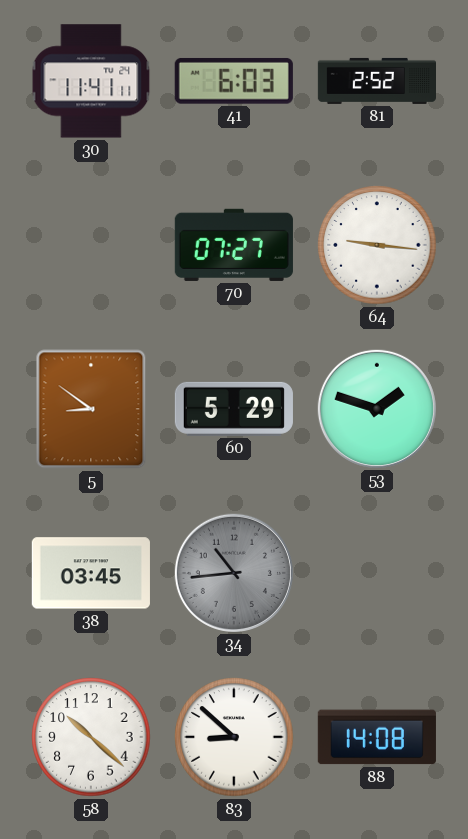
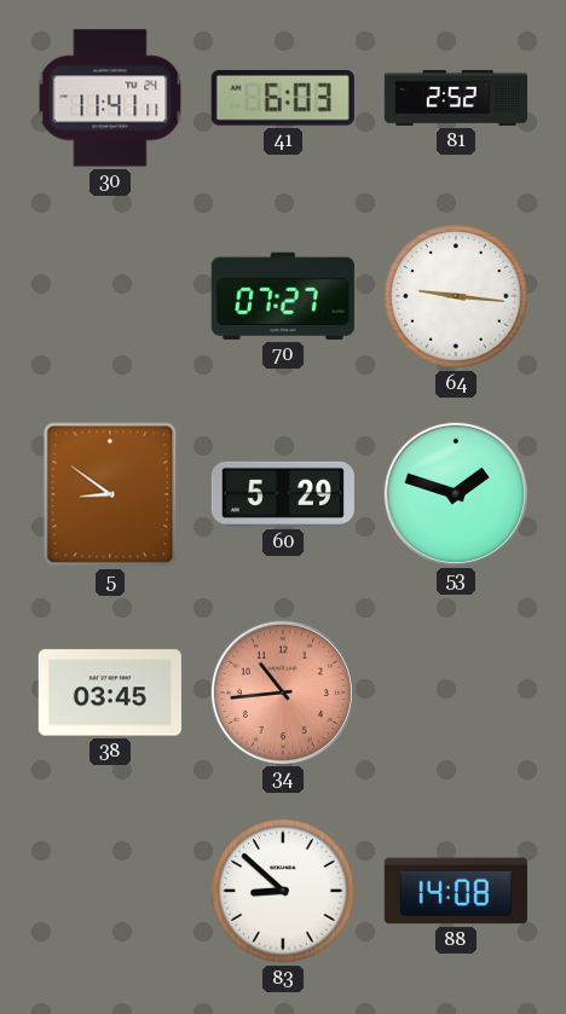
34 dial: grey -> salmon
58: 10:22 -> none
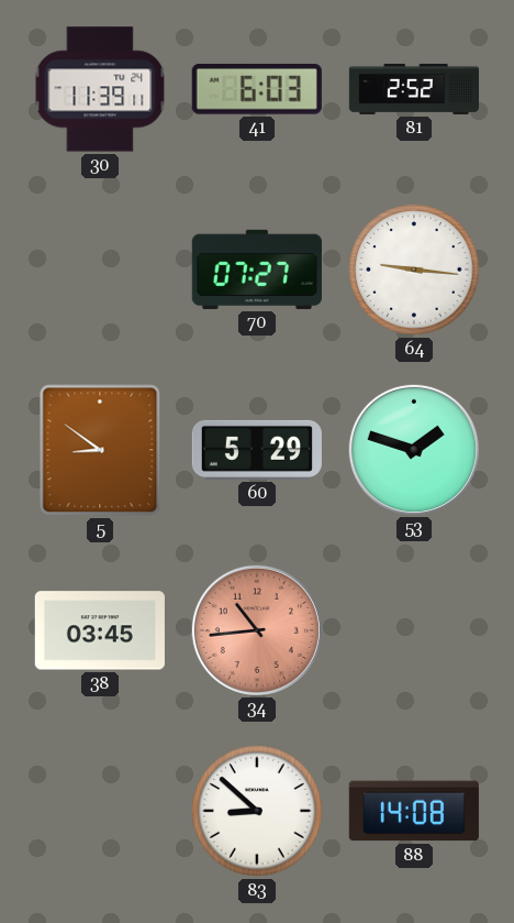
30: 11:41 -> 11:39
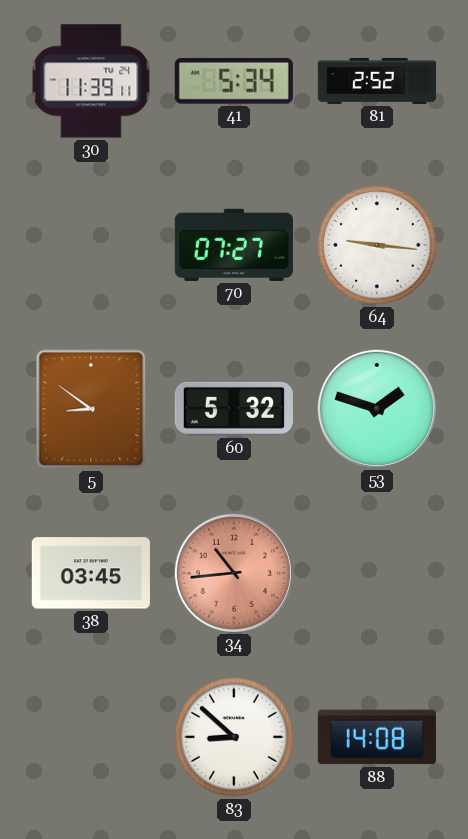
41: 6:03 -> 5:34
60: 5:29 -> 5:32
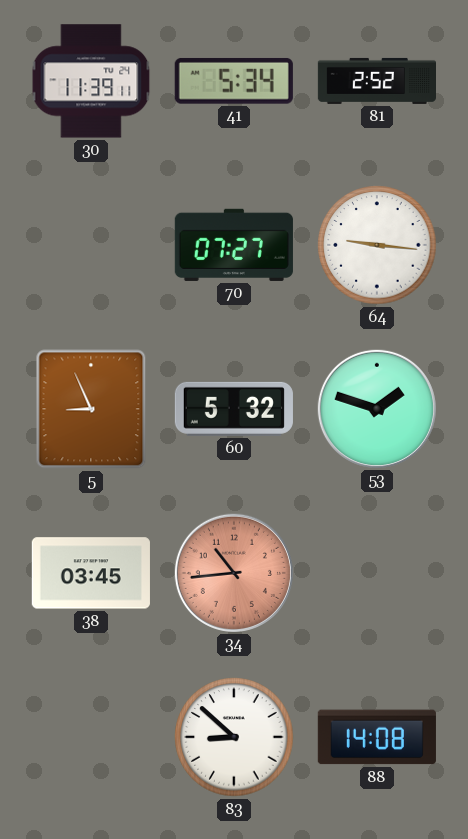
5: 8:51 -> 8:56
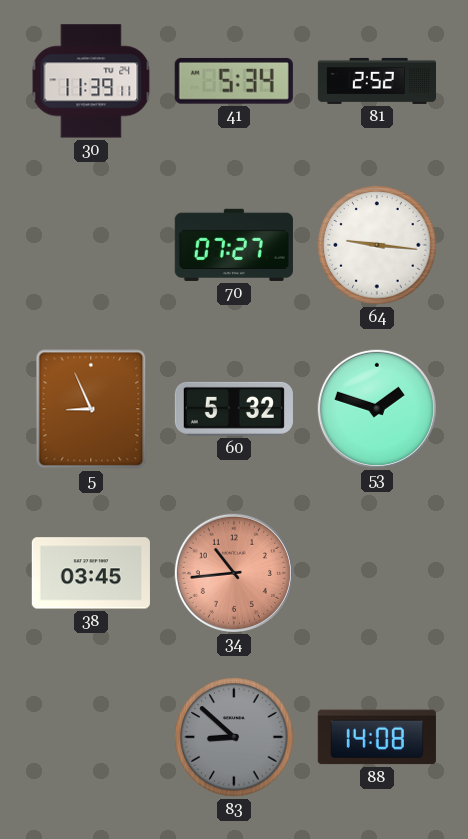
83 dial: white -> grey
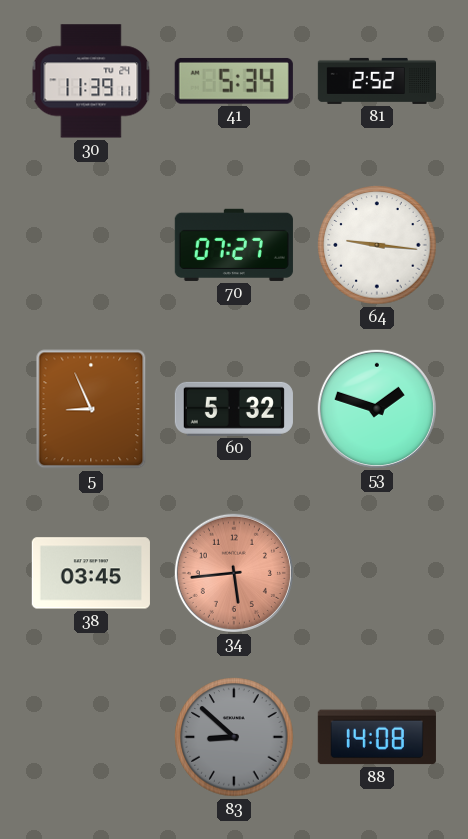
34: 10:44 -> 5:44
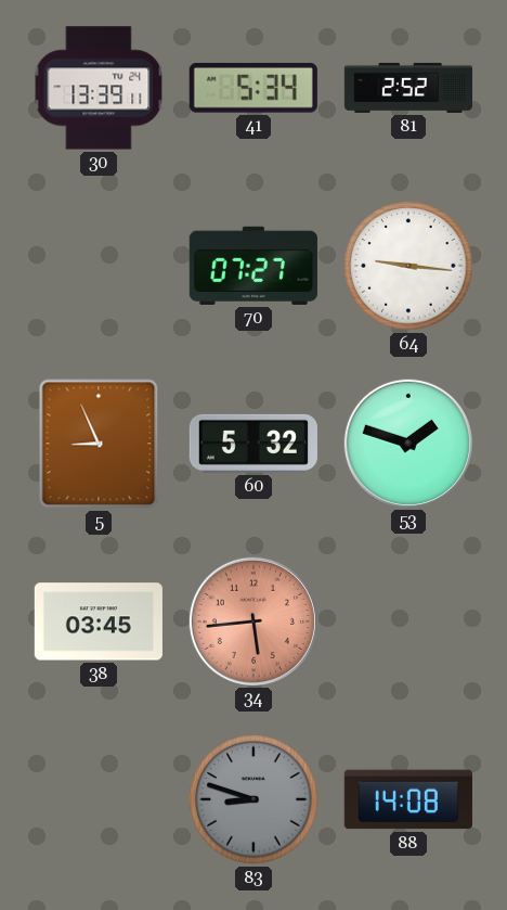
30: 11:39 -> 13:39
83: 8:52 -> 8:48
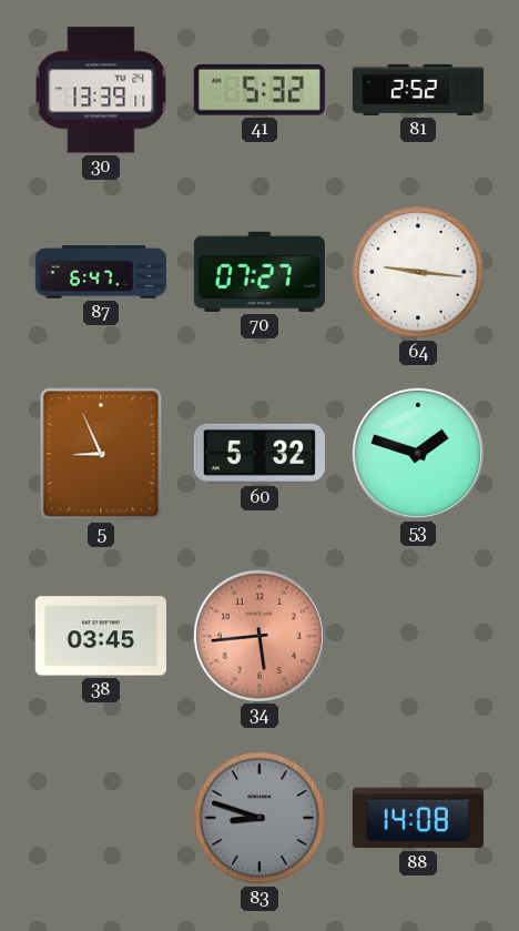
41: 5:34 -> 5:32
87: none -> 6:47
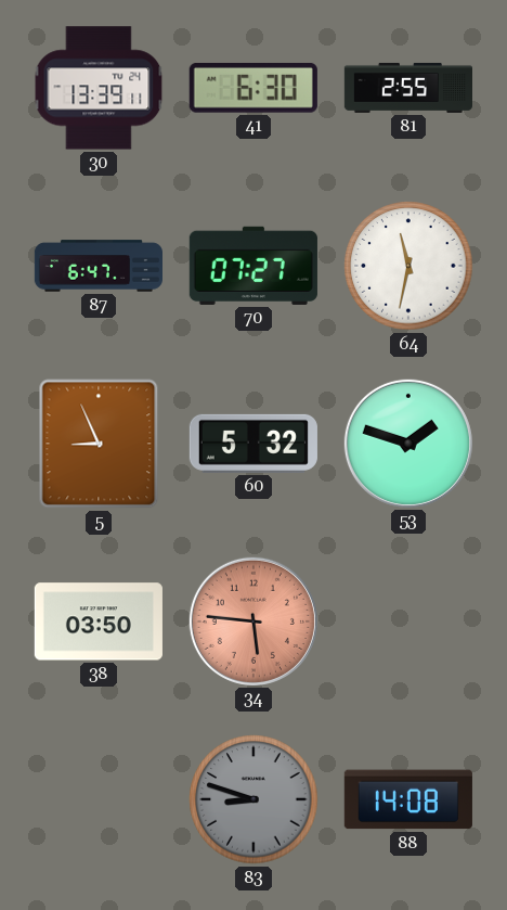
41: 5:32 -> 6:30
81: 2:52 -> 2:55
64: 9:16 -> 11:32
38: 03:45 -> 03:50
34: 5:44 -> 5:46
